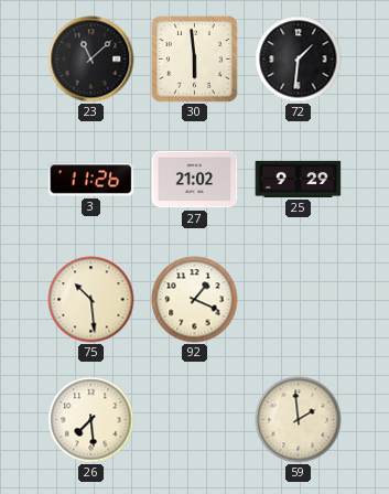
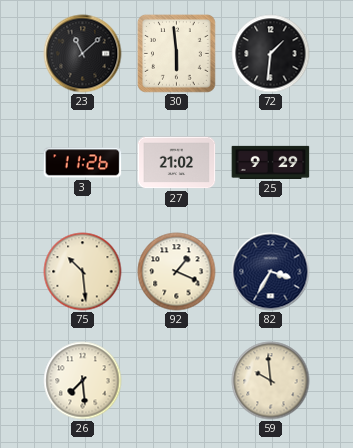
82: none -> 3:35
59: 1:59 -> 9:59
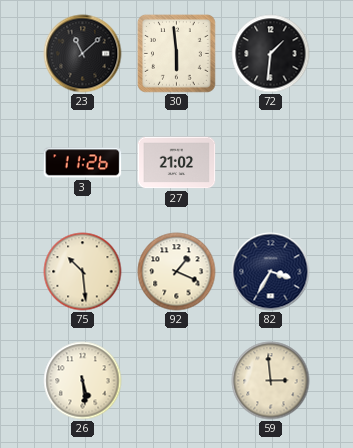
25: 9:29 -> none
26: 7:29 -> 5:29
59: 9:59 -> 2:59
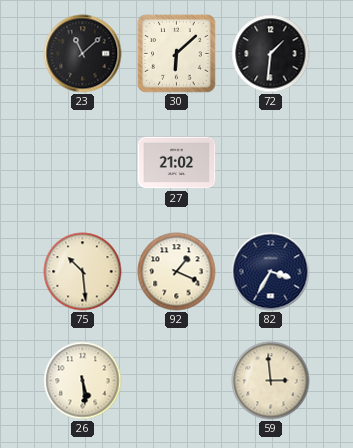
30: 5:59 -> 6:08
3: 11:26 -> none
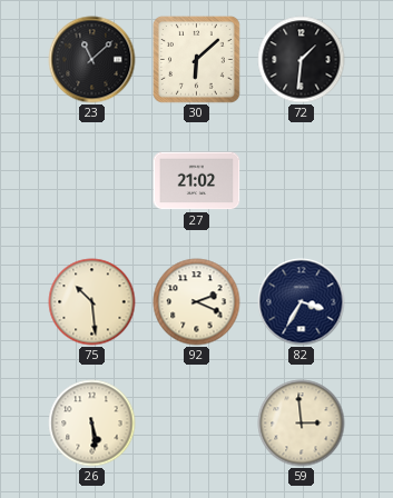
92: 1:19 -> 2:19
